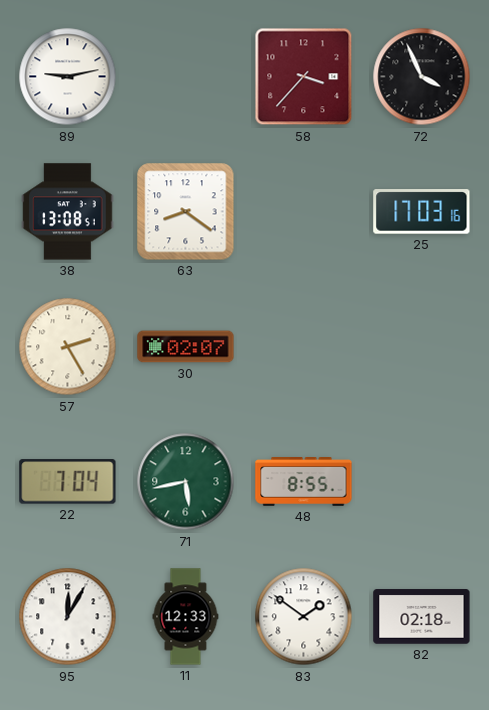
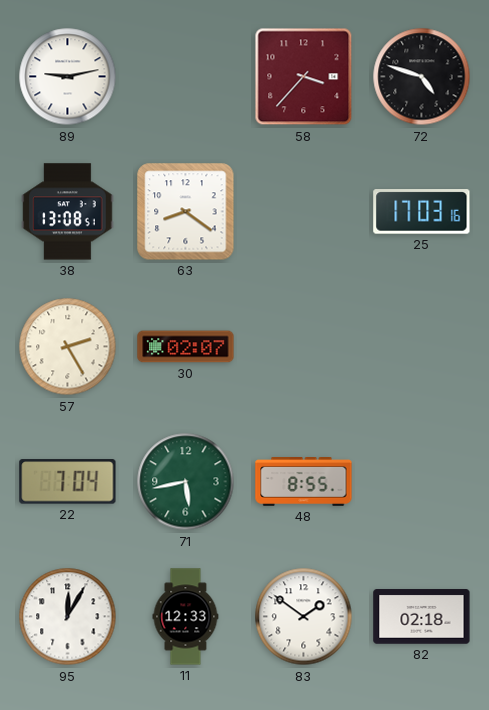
72: 3:56 -> 4:48
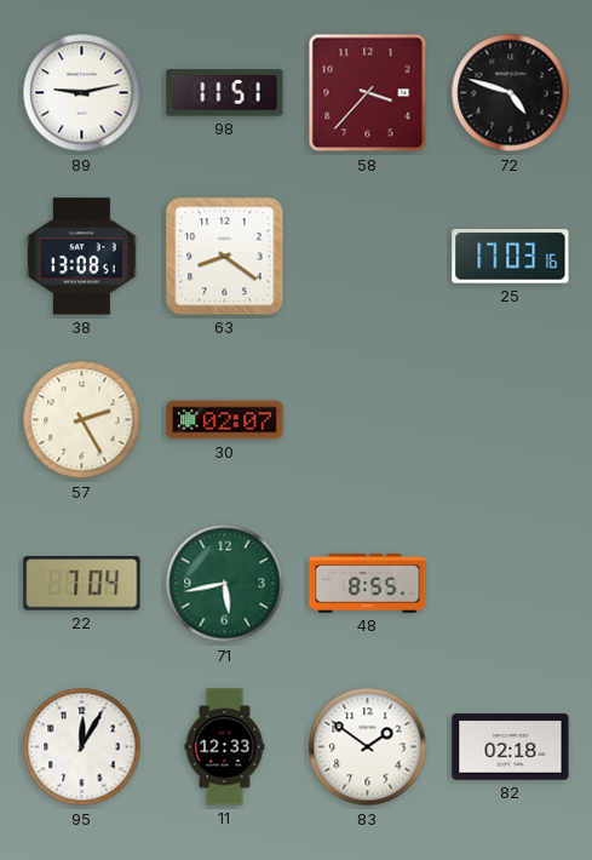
98: none -> 11:51
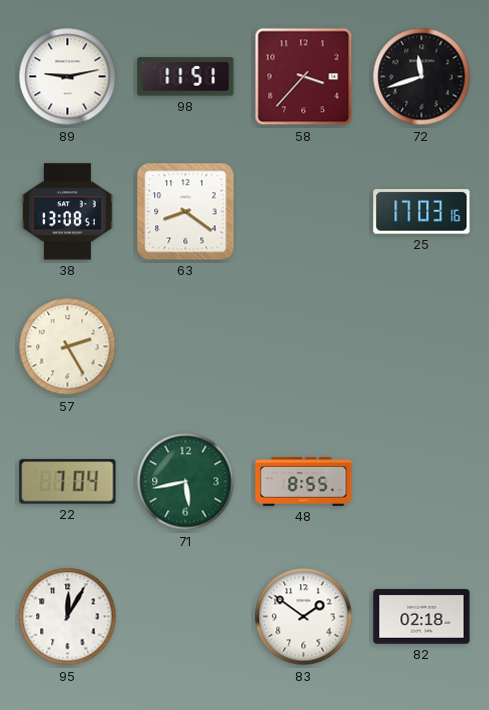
72: 4:48 -> 11:42
30: 02:07 -> none
11: 12:33 -> none
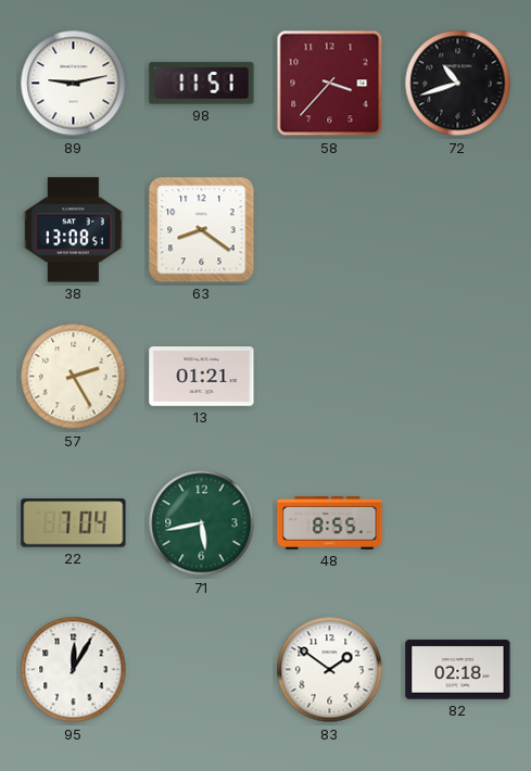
72: 11:42 -> 10:42
25: 17:03 -> none
13: none -> 01:21
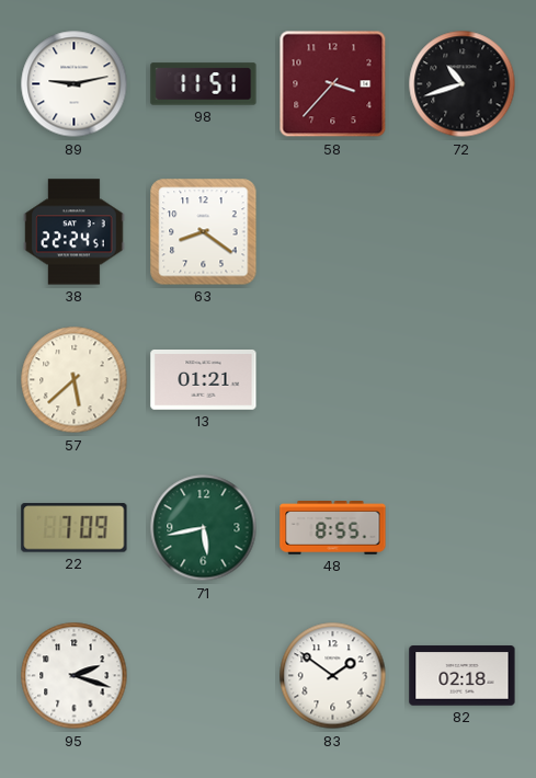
38: 13:08 -> 22:24
57: 2:25 -> 5:38
22: 7:04 -> 7:09
95: 12:05 -> 2:18
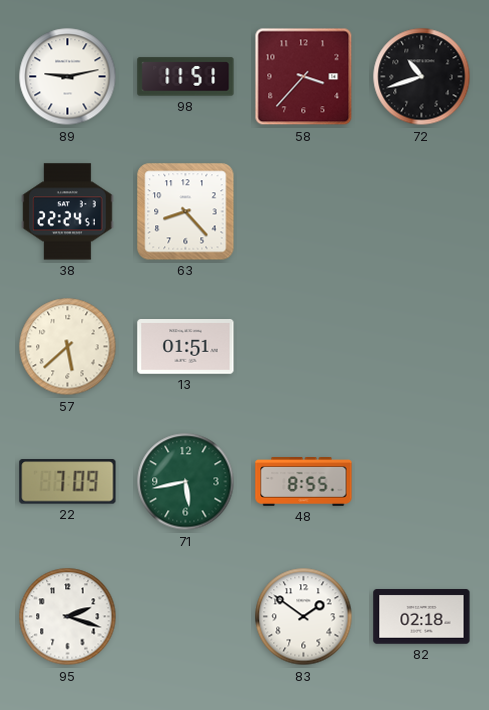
63: 8:21 -> 8:23
13: 01:21 -> 01:51
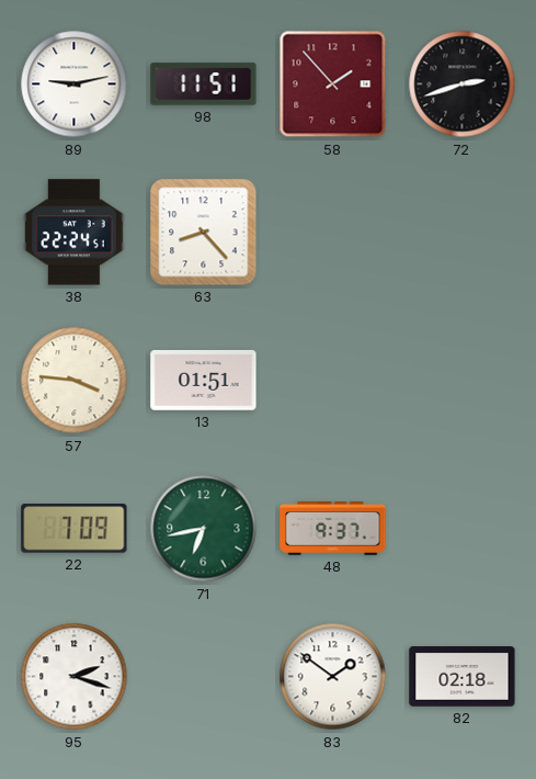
58: 3:37 -> 1:53
72: 10:42 -> 2:42
57: 5:38 -> 3:46
71: 5:43 -> 6:43
48: 8:55 -> 9:37
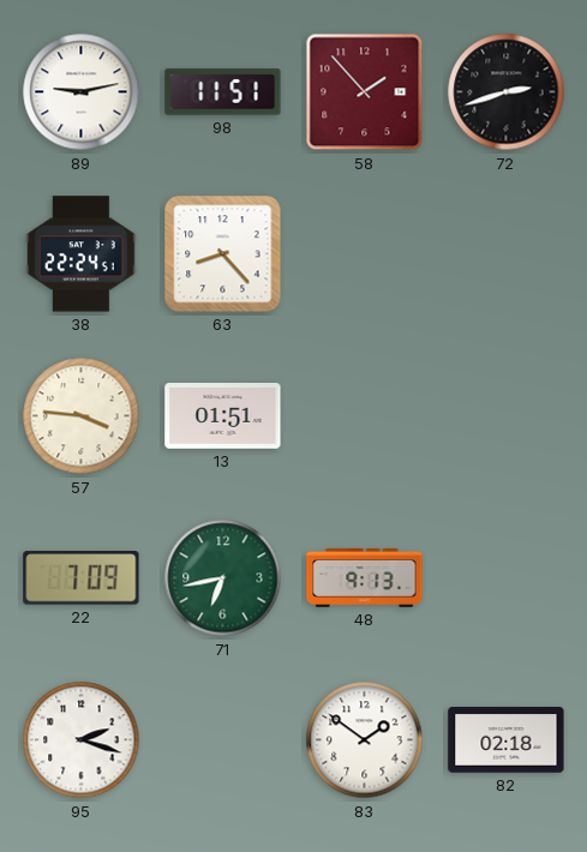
48: 9:37 -> 9:13
